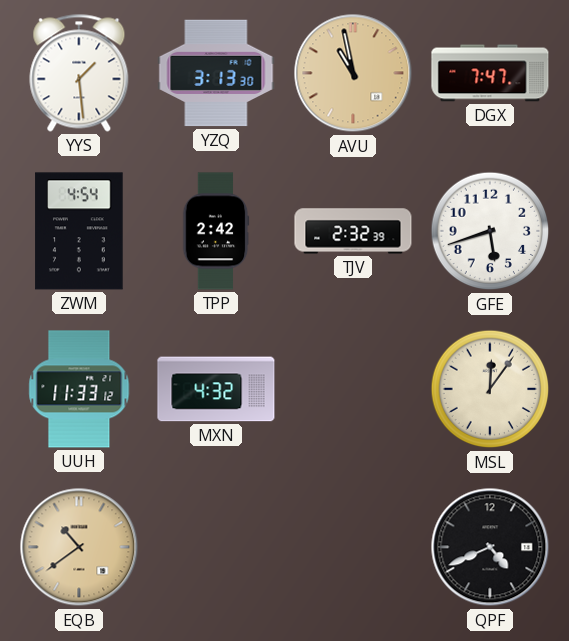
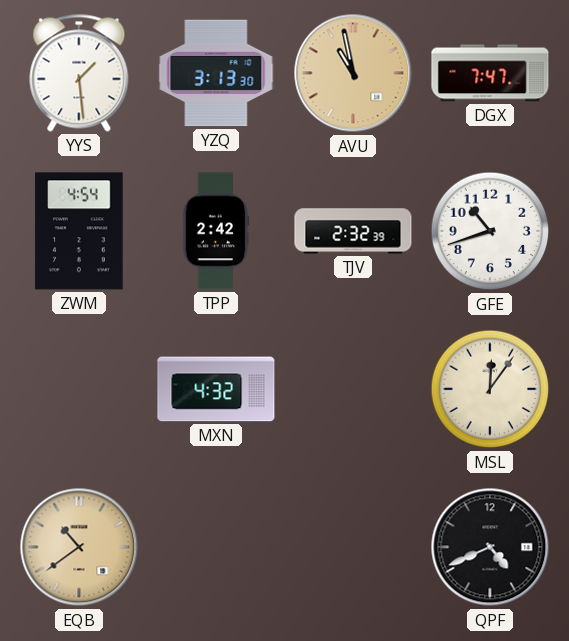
GFE: 5:42 -> 10:42
UUH: 11:33 -> none
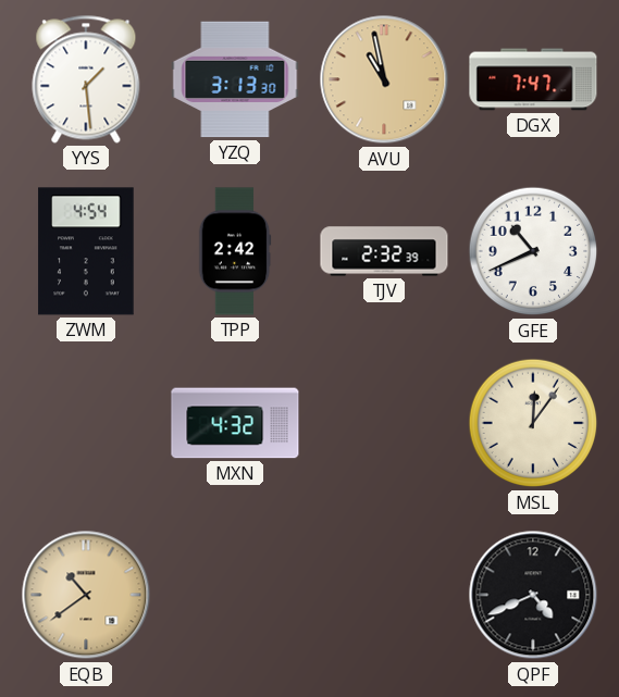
GFE: 10:42 -> 10:41
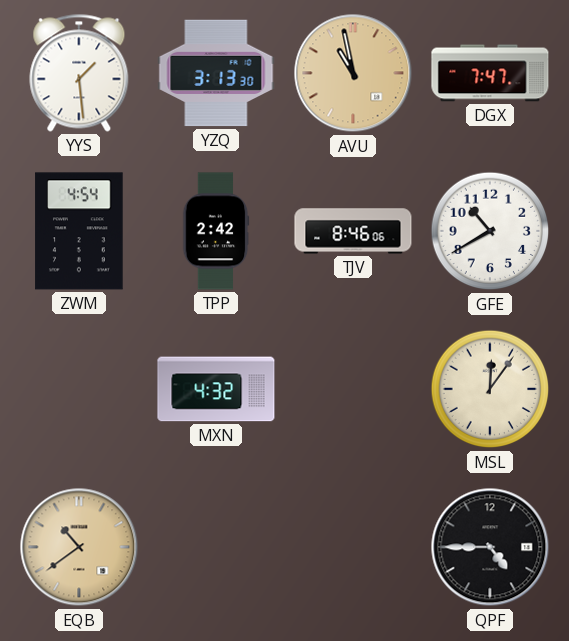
TJV: 2:32 -> 8:46
GFE: 10:41 -> 10:40
QPF: 4:41 -> 4:45
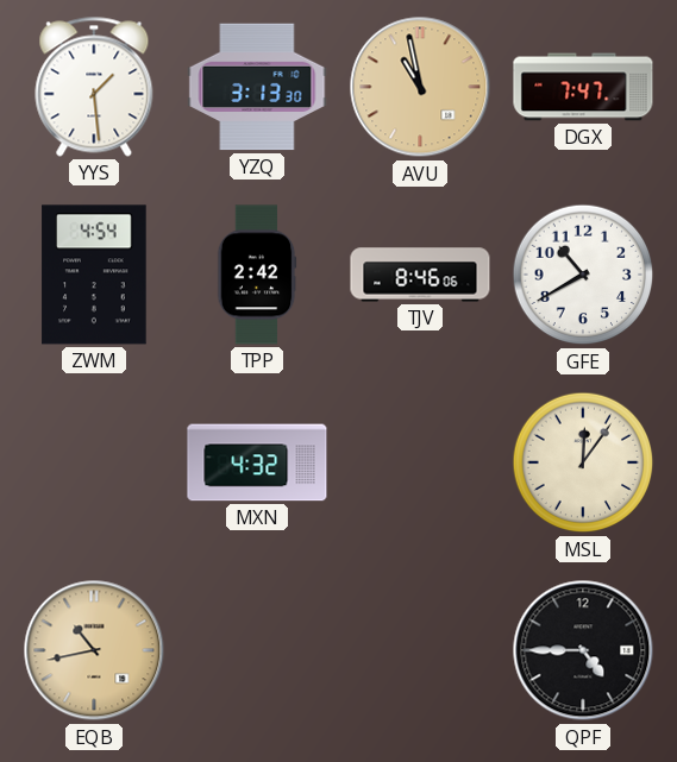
EQB: 10:39 -> 10:43
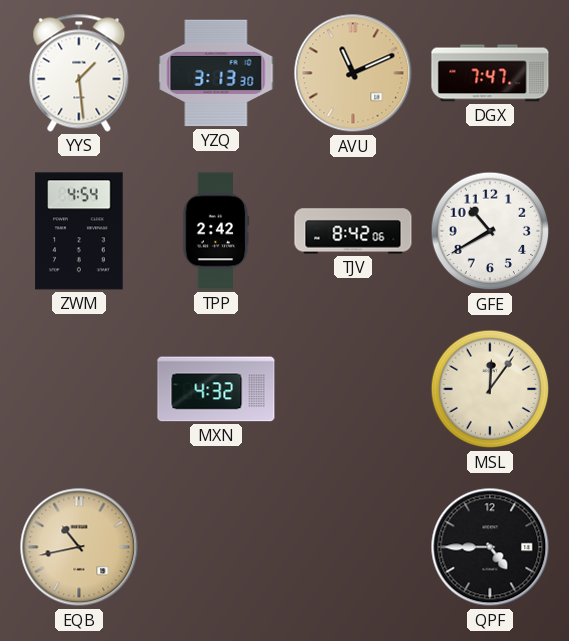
AVU: 10:58 -> 11:11
TJV: 8:46 -> 8:42
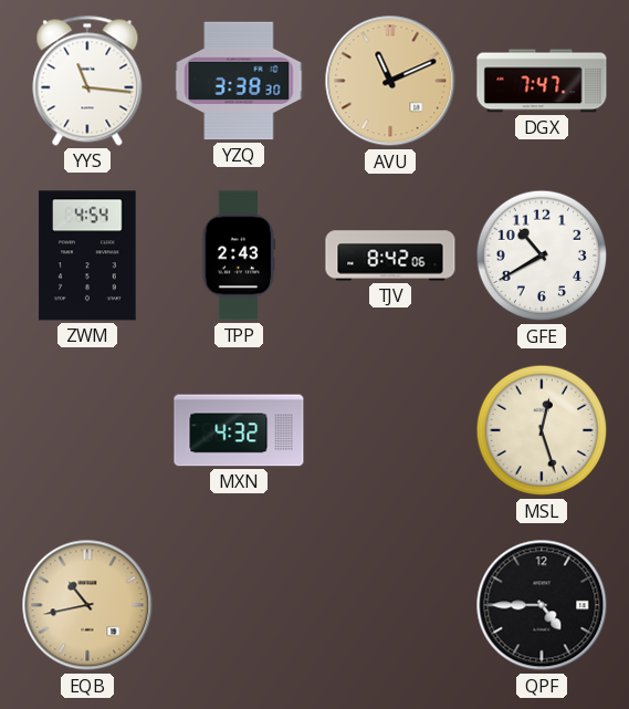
YYS: 1:29 -> 11:16
YZQ: 3:13 -> 3:38
TPP: 2:42 -> 2:43
MSL: 12:06 -> 12:27
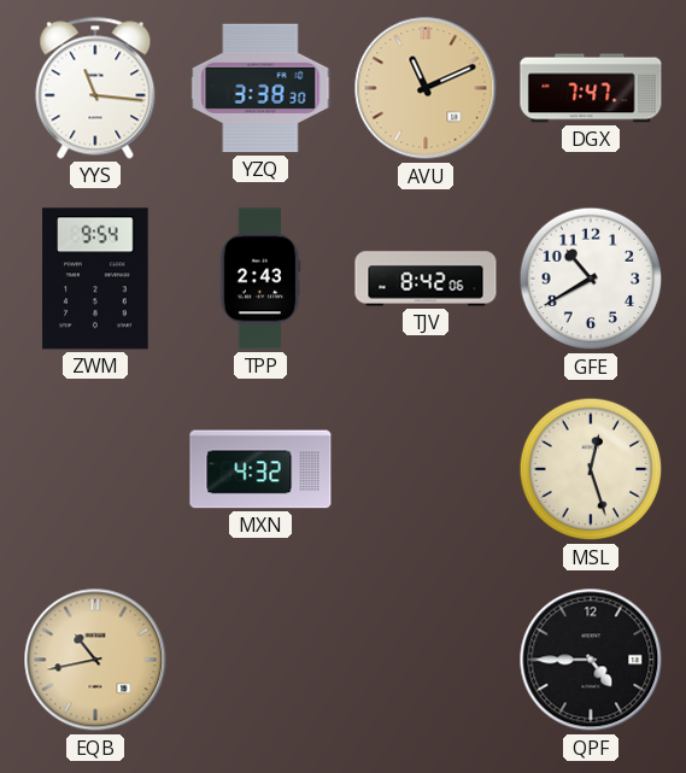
ZWM: 4:54 -> 9:54
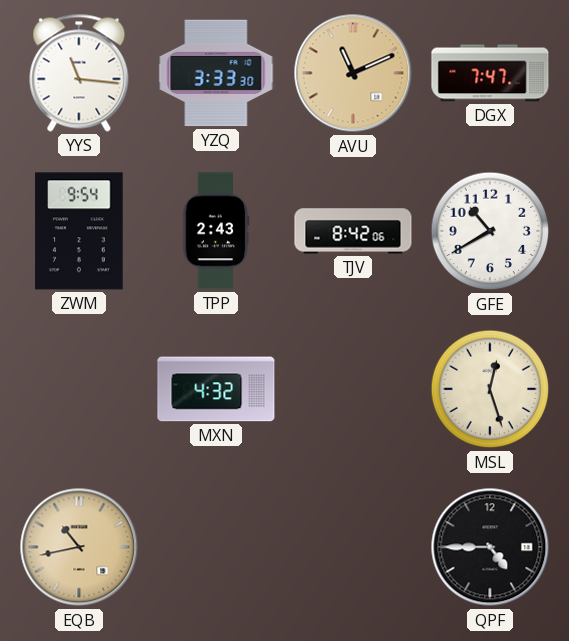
YZQ: 3:38 -> 3:33
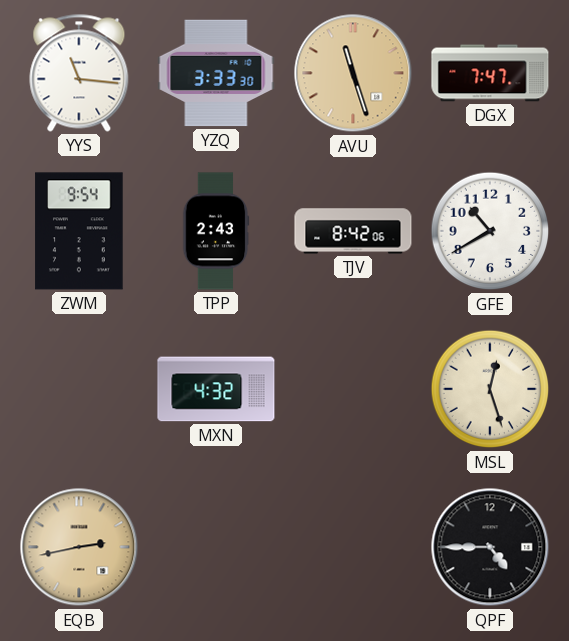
AVU: 11:11 -> 11:27
EQB: 10:43 -> 2:43
